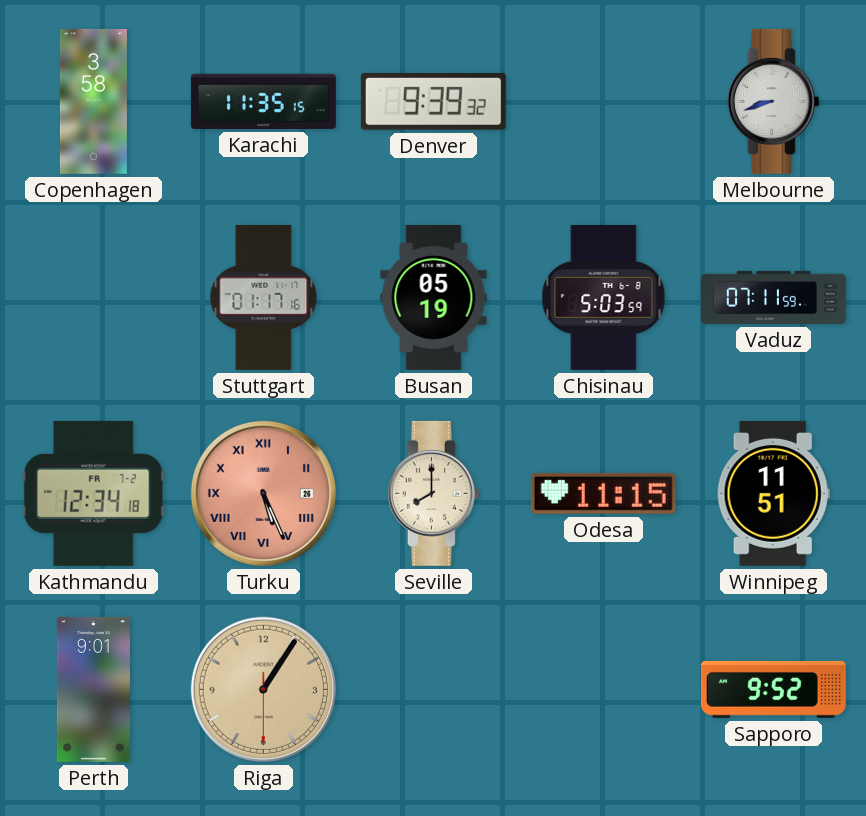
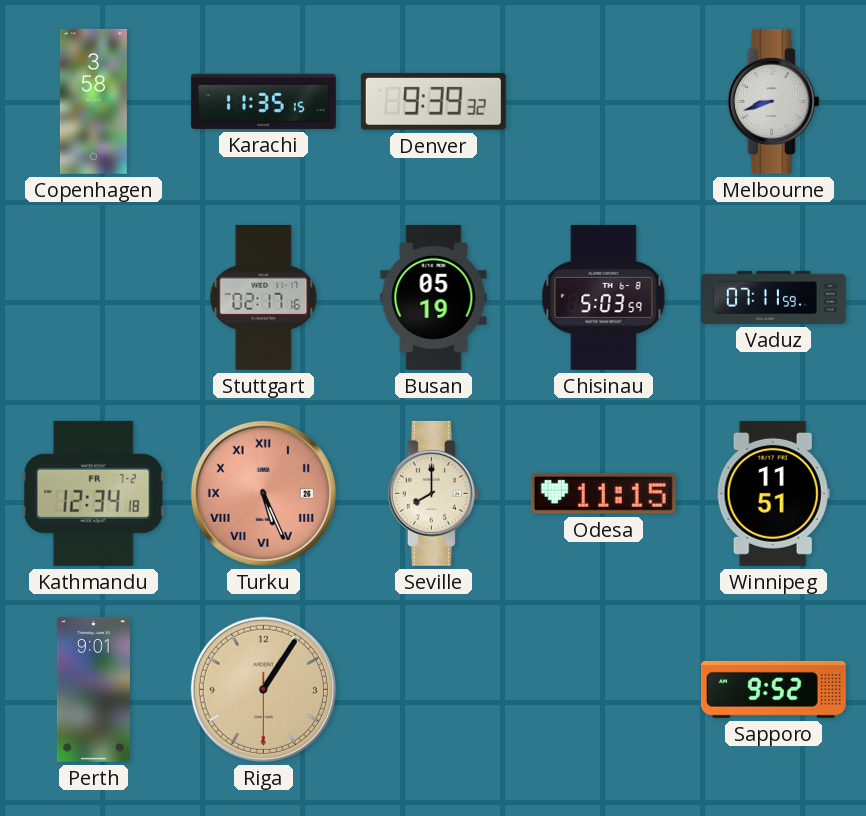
Stuttgart: 01:17 -> 02:17
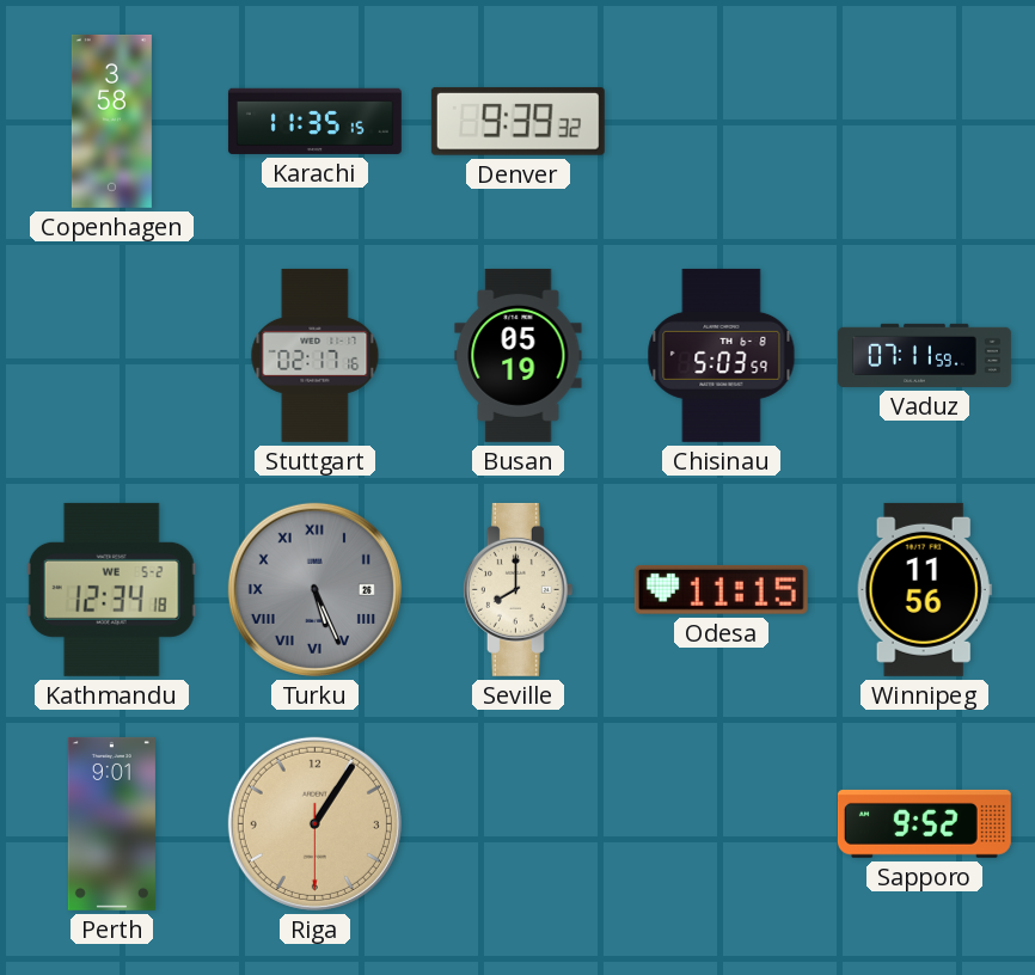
Melbourne: 8:42 -> none
Kathmandu date: FR 7-2 -> WE 5-2
Turku dial: salmon -> grey
Winnipeg: 11:51 -> 11:56
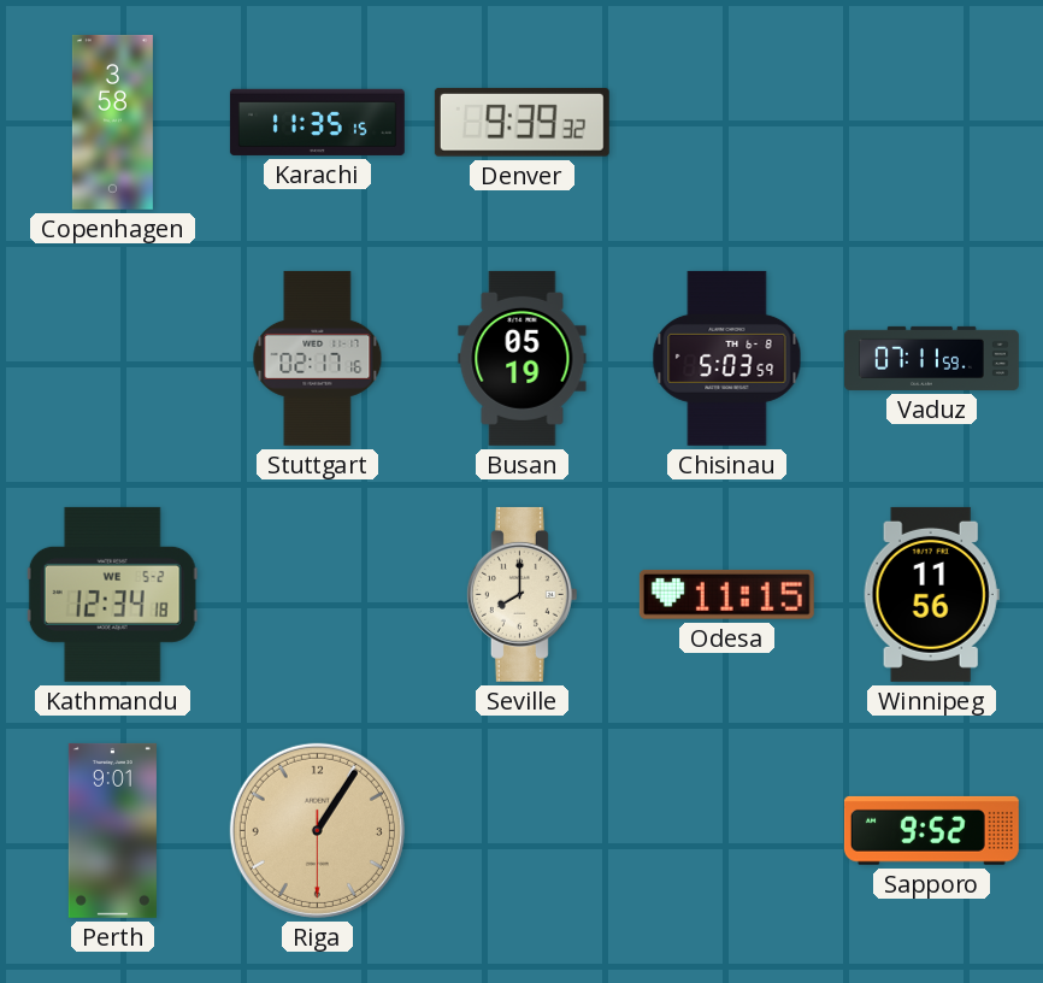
Turku: 5:26 -> none
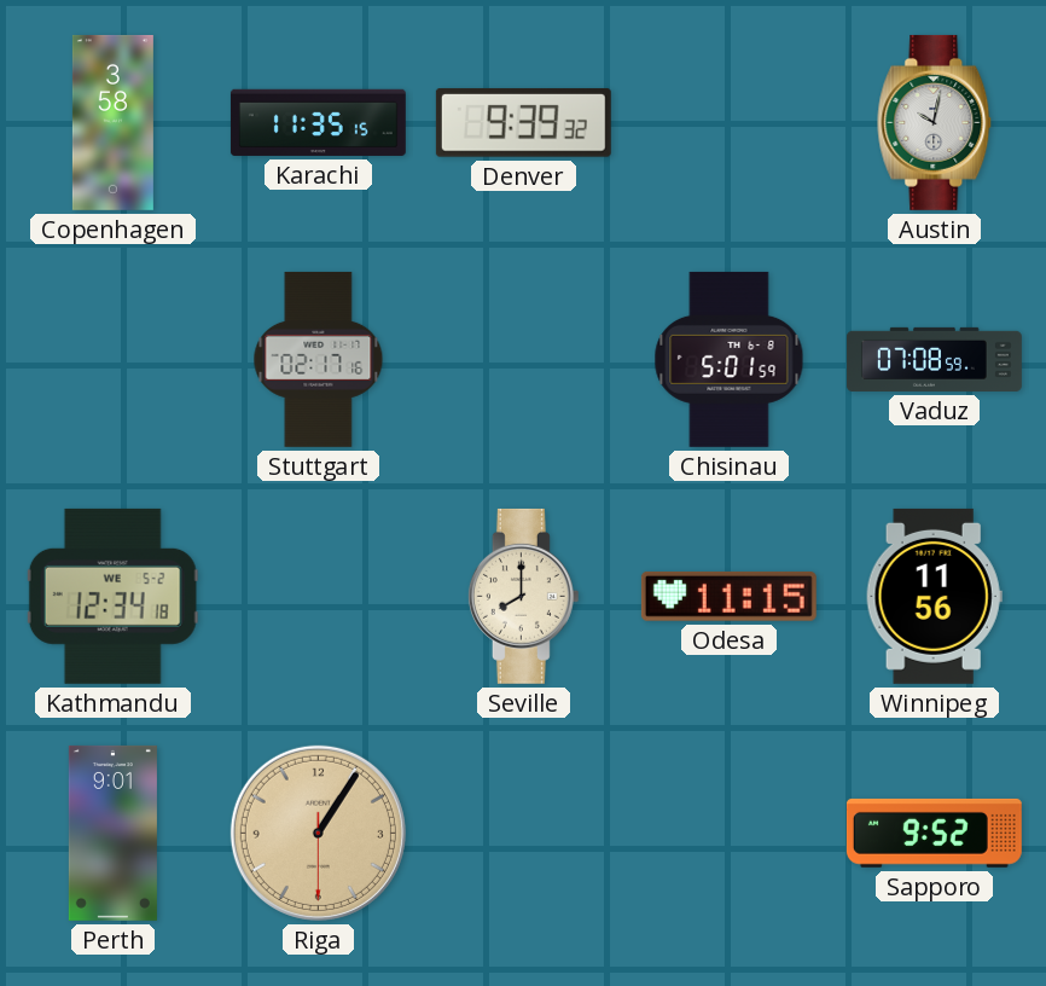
Austin: none -> 10:02
Busan: 05:19 -> none
Chisinau: 5:03 -> 5:01
Vaduz: 07:11 -> 07:08
